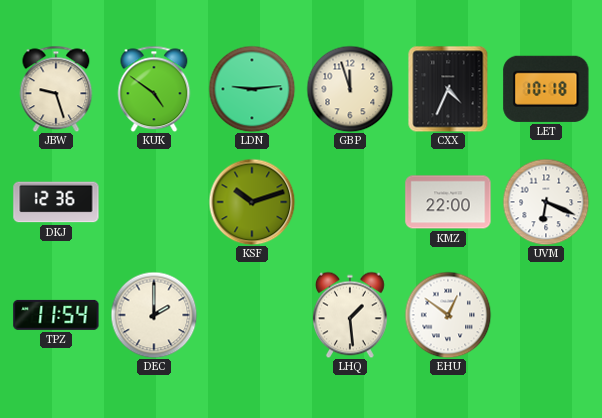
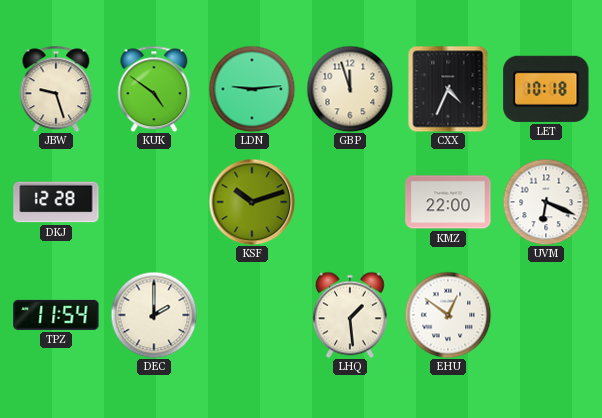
DKJ: 12:36 -> 12:28
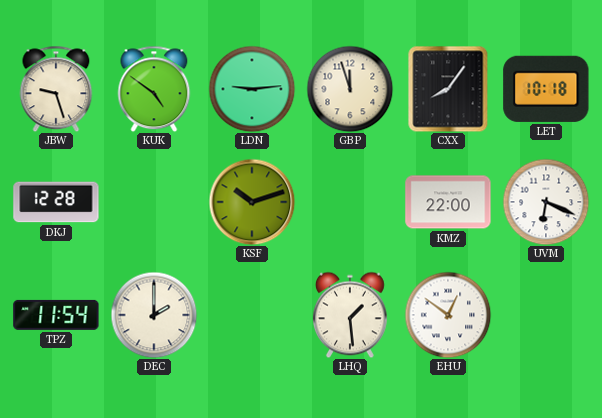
CXX: 4:34 -> 8:06
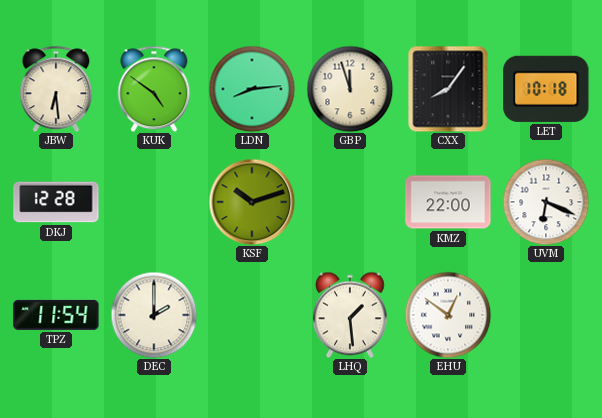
JBW: 9:27 -> 6:29
LDN: 9:14 -> 8:14
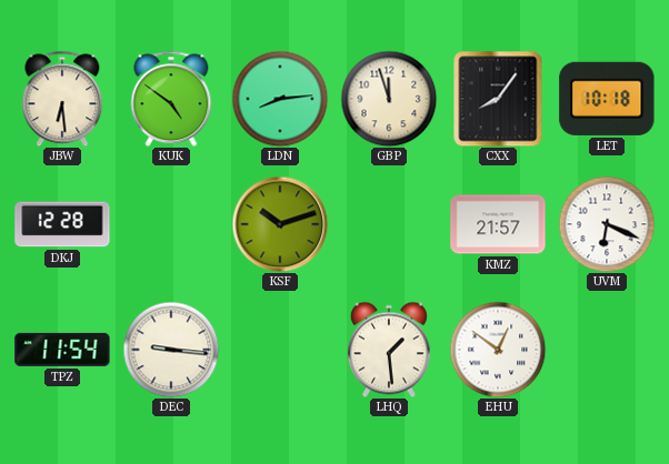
KMZ: 22:00 -> 21:57
DEC: 2:00 -> 9:16
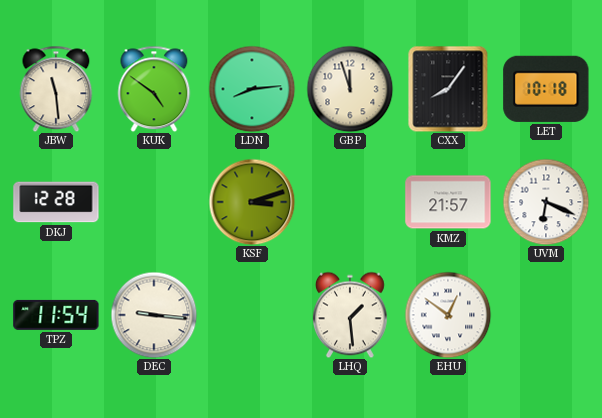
JBW: 6:29 -> 11:29
KSF: 10:12 -> 3:12
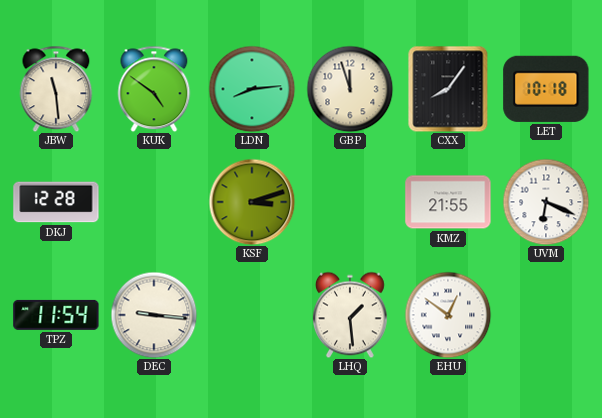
KMZ: 21:57 -> 21:55
